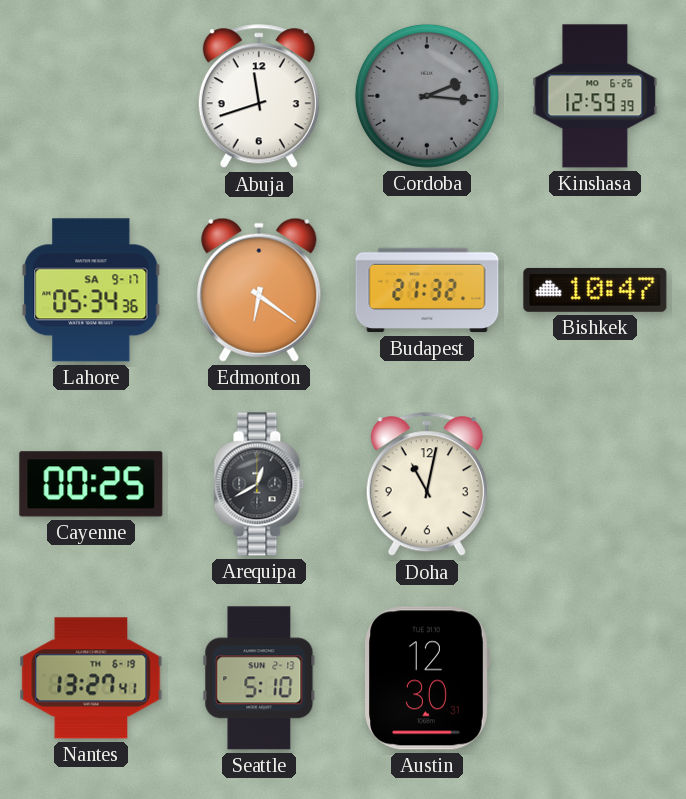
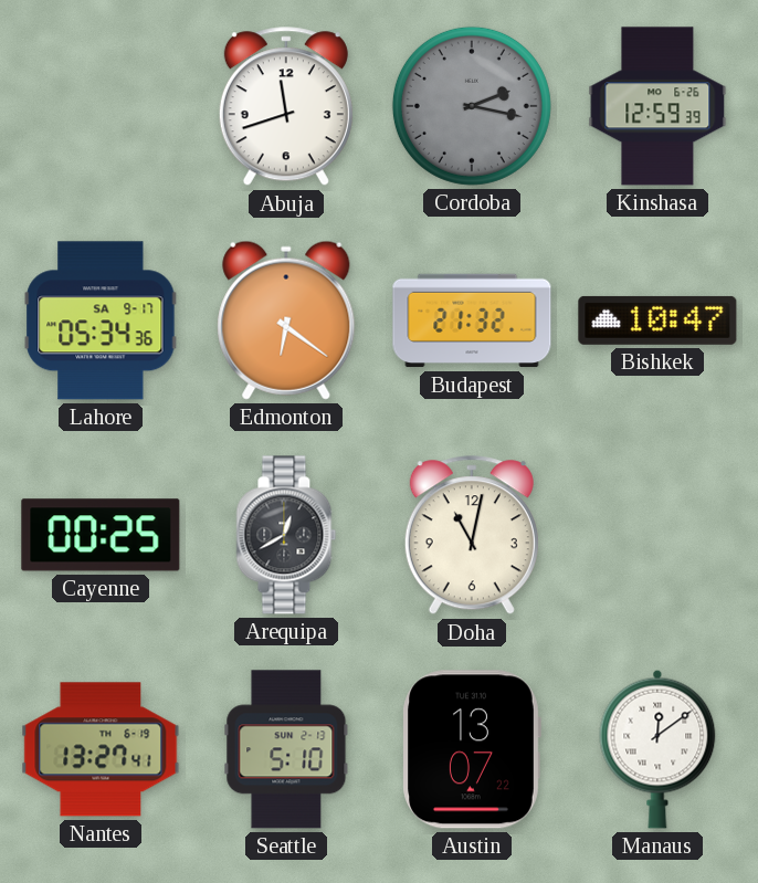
Cordoba: 2:16 -> 2:17
Austin: 12:30 -> 13:07
Manaus: none -> 12:09
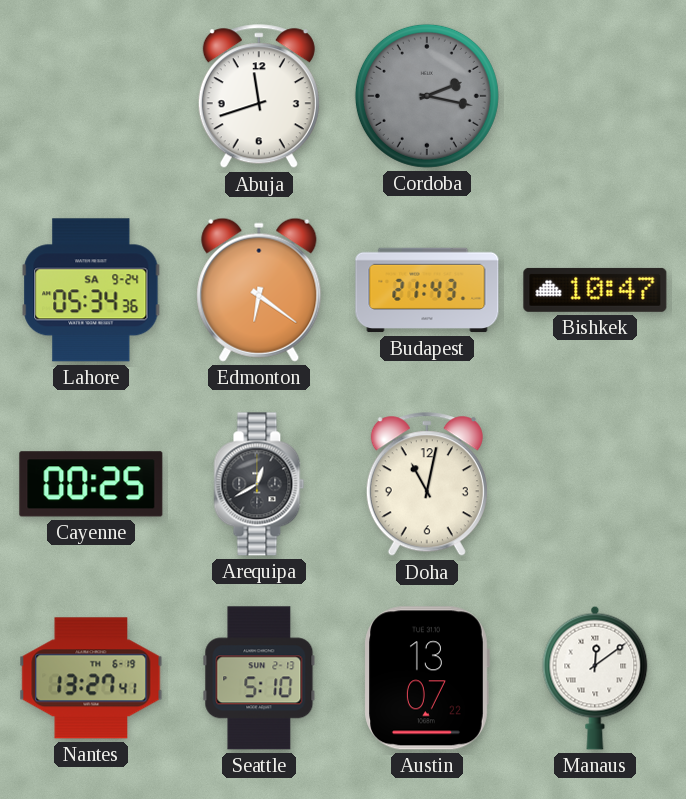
Kinshasa: 12:59 -> none
Lahore date: SA 9-17 -> SA 9-24
Budapest: 21:32 -> 21:43
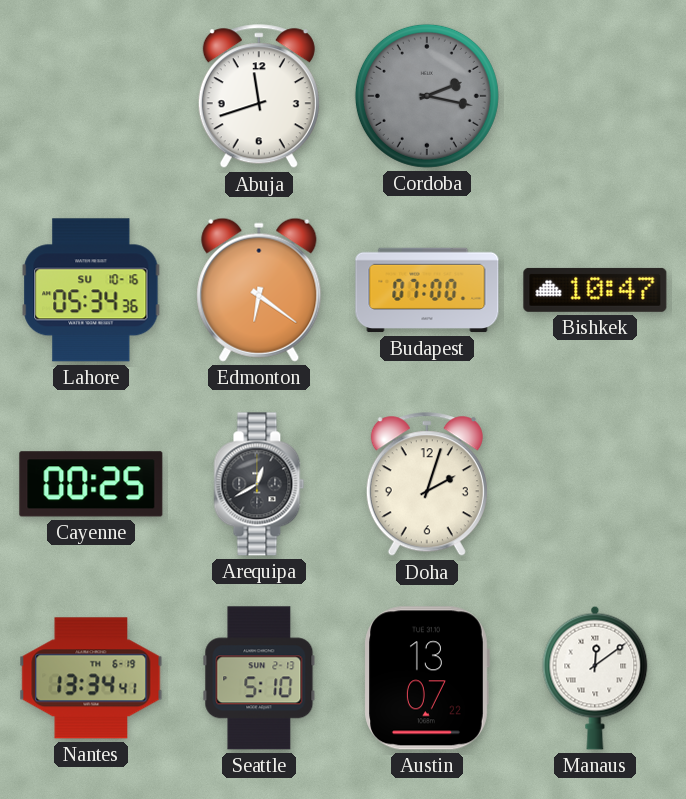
Lahore date: SA 9-24 -> SU 10-16
Budapest: 21:43 -> 07:00
Doha: 11:02 -> 2:03
Nantes: 13:27 -> 13:34
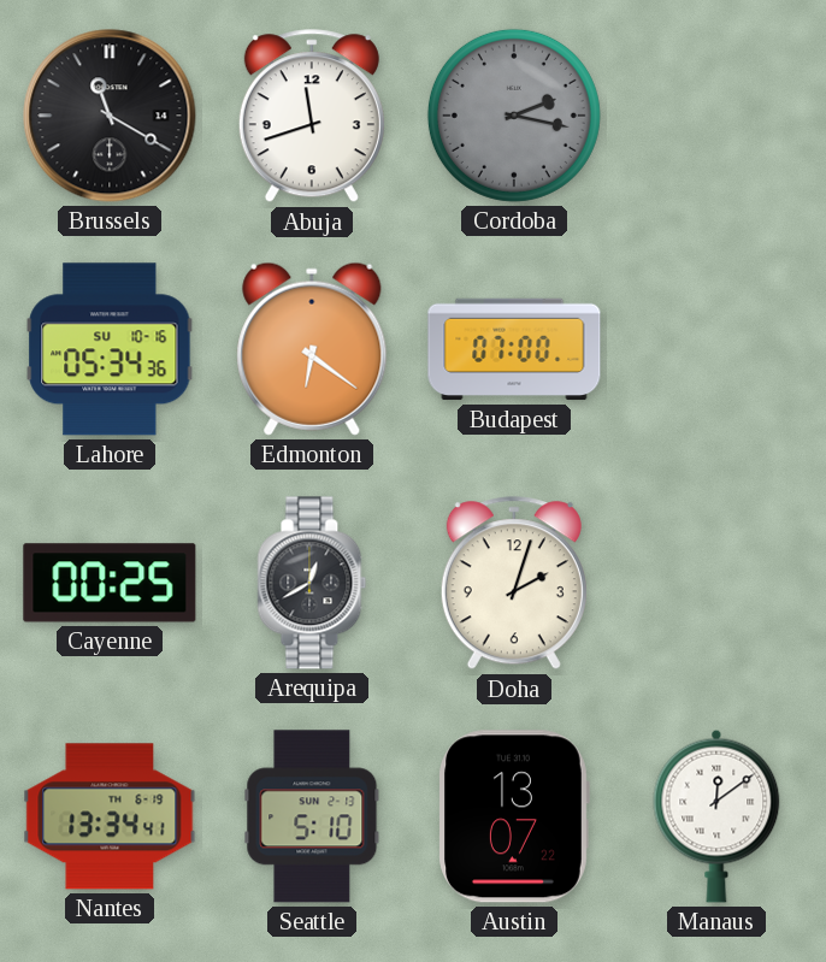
Brussels: none -> 11:20
Bishkek: 10:47 -> none
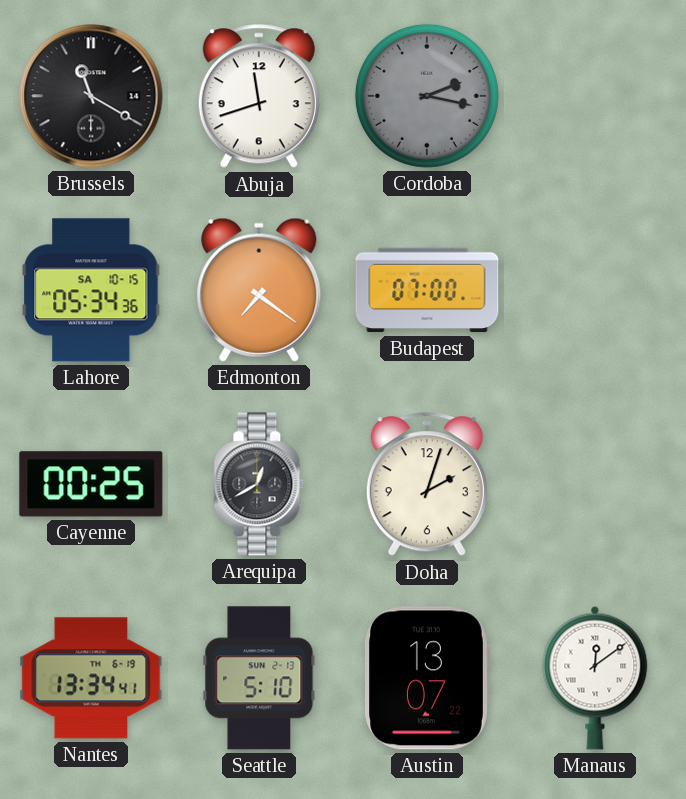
Lahore date: SU 10-16 -> SA 10-15
Edmonton: 6:21 -> 7:21
